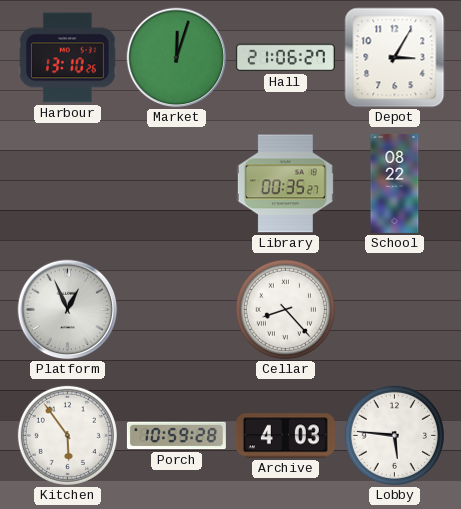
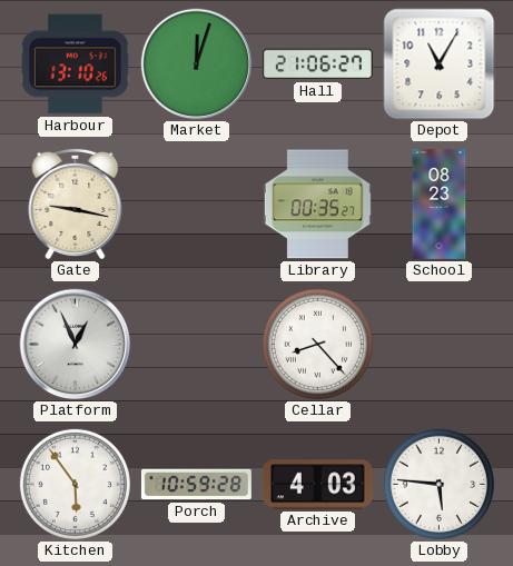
Depot: 3:05 -> 11:05
Gate: none -> 9:17
School: 08:22 -> 08:23
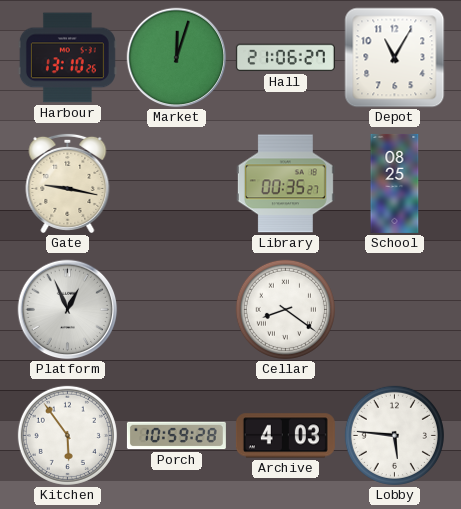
School: 08:23 -> 08:25
Cellar: 8:23 -> 8:21
